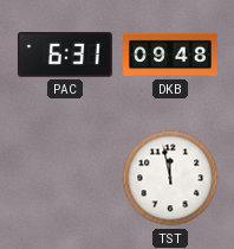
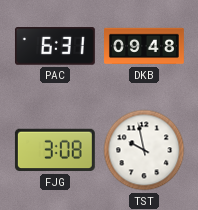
FJG: none -> 3:08
TST: 11:58 -> 9:58
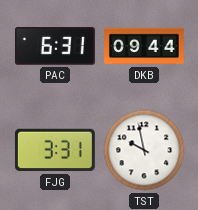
DKB: 09:48 -> 09:44
FJG: 3:08 -> 3:31
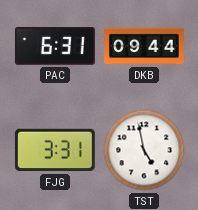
TST: 9:58 -> 4:58
